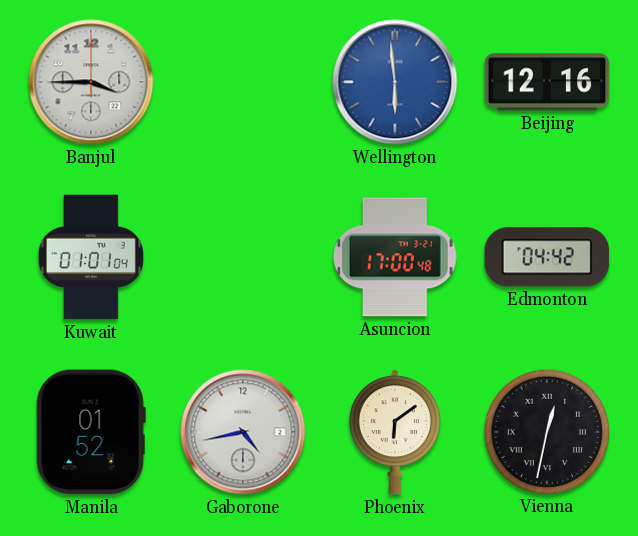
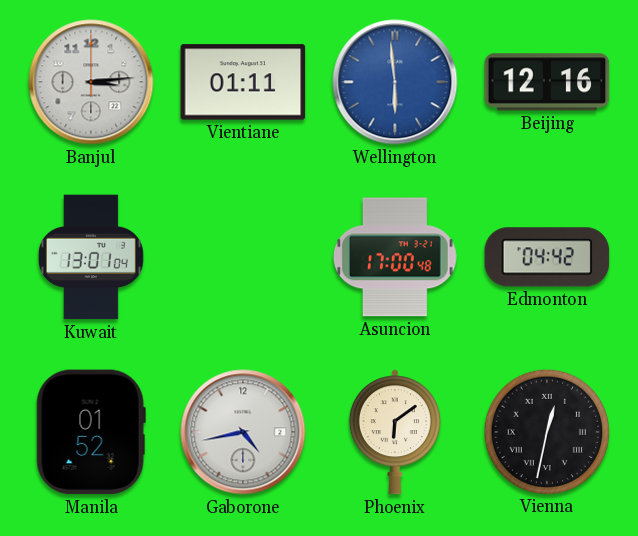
Banjul: 3:45 -> 3:14
Vientiane: none -> 01:11
Kuwait: 01:01 -> 13:01
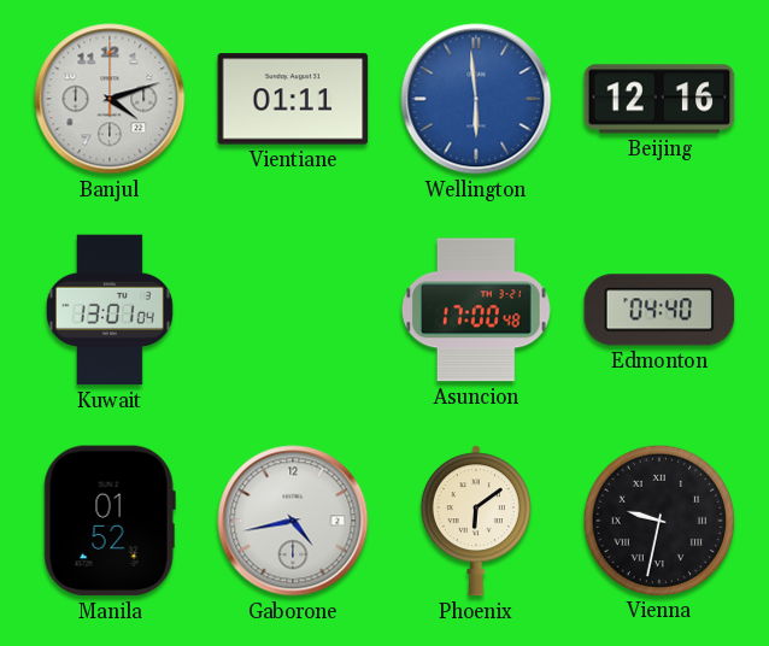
Banjul: 3:14 -> 4:12
Edmonton: 04:42 -> 04:40
Vienna: 12:32 -> 9:32
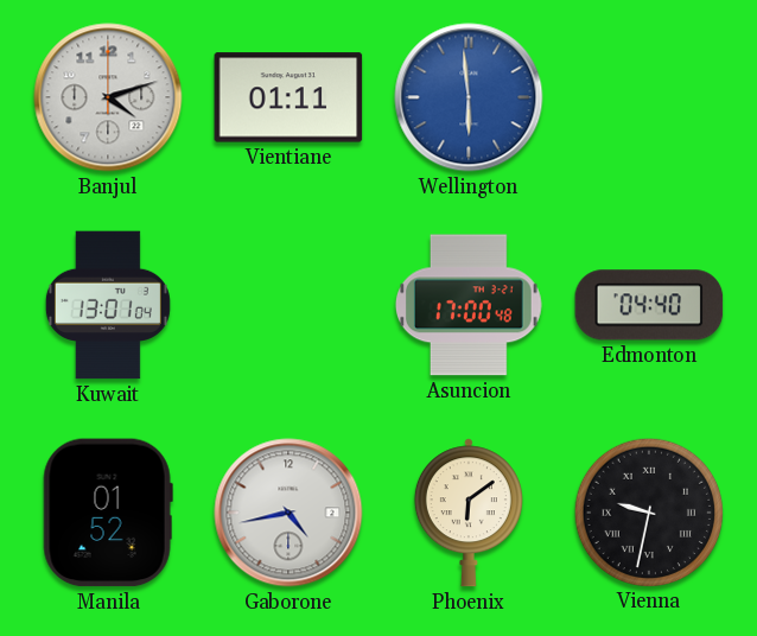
Beijing: 12:16 -> none
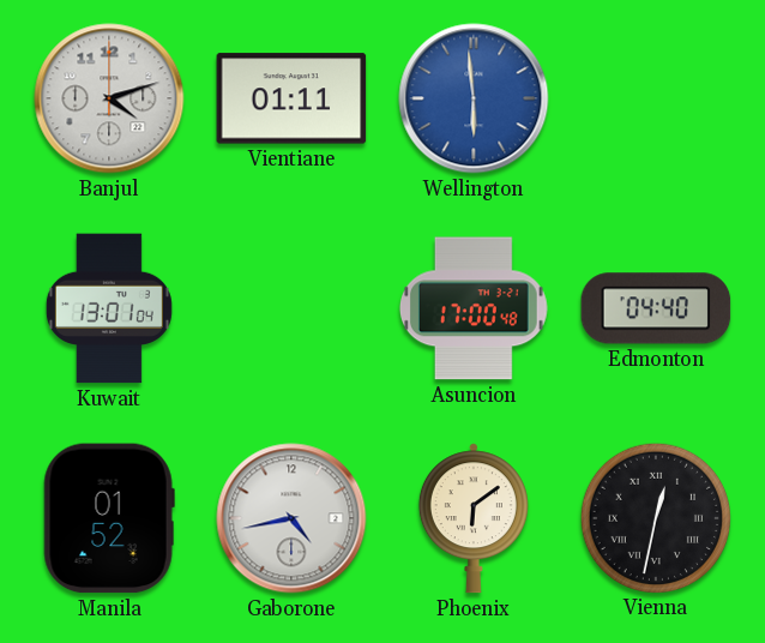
Vienna: 9:32 -> 12:32
